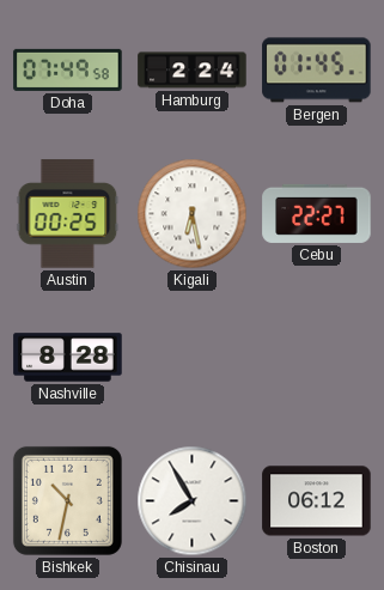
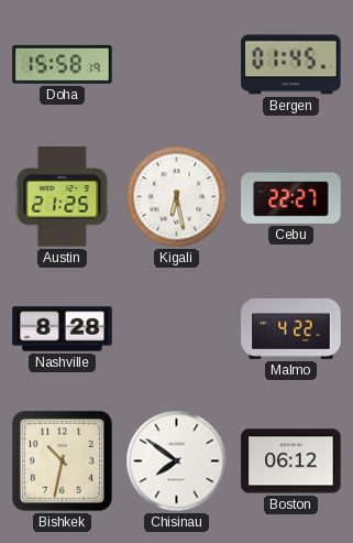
Doha: 07:49 -> 15:58
Hamburg: 2:24 -> none
Austin: 00:25 -> 21:25
Malmo: none -> 4:22
Chisinau: 7:55 -> 7:51
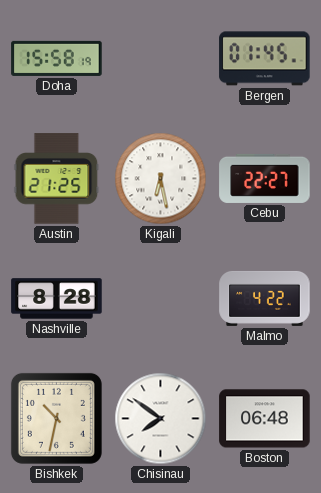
Boston: 06:12 -> 06:48
